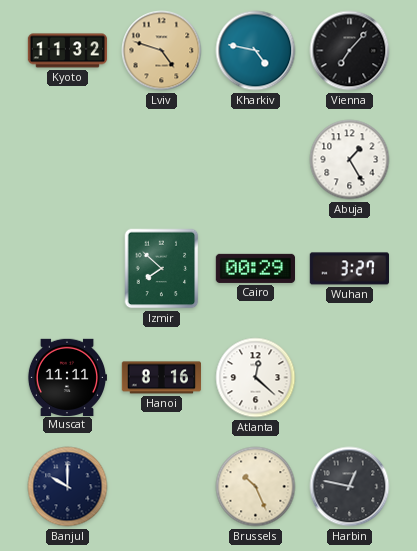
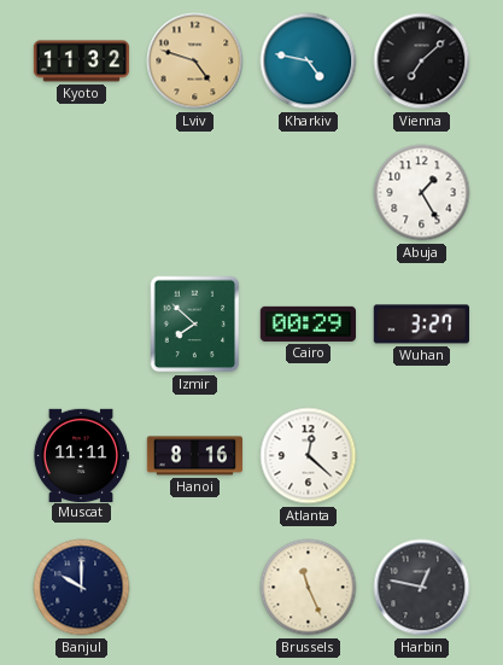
Vienna: 7:07 -> 7:08
Brussels: 10:26 -> 11:26
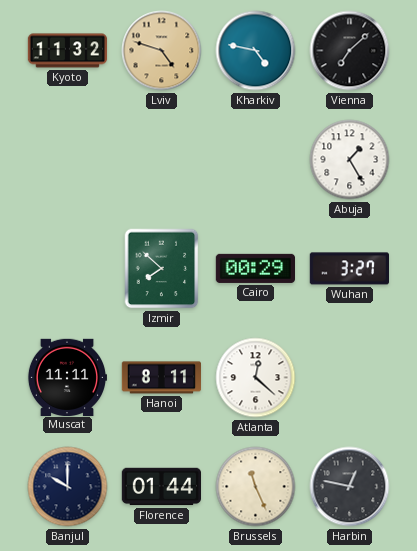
Hanoi: 8:16 -> 8:11
Florence: none -> 01:44
